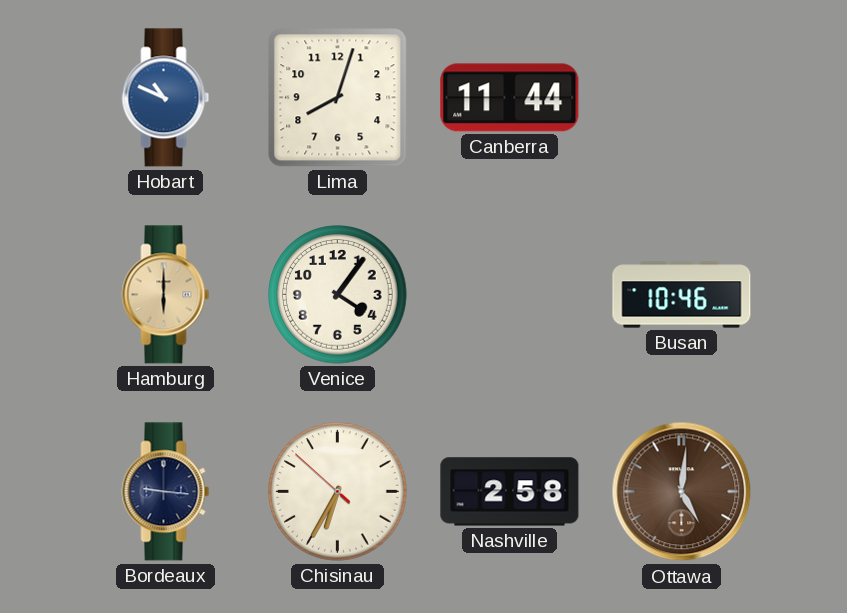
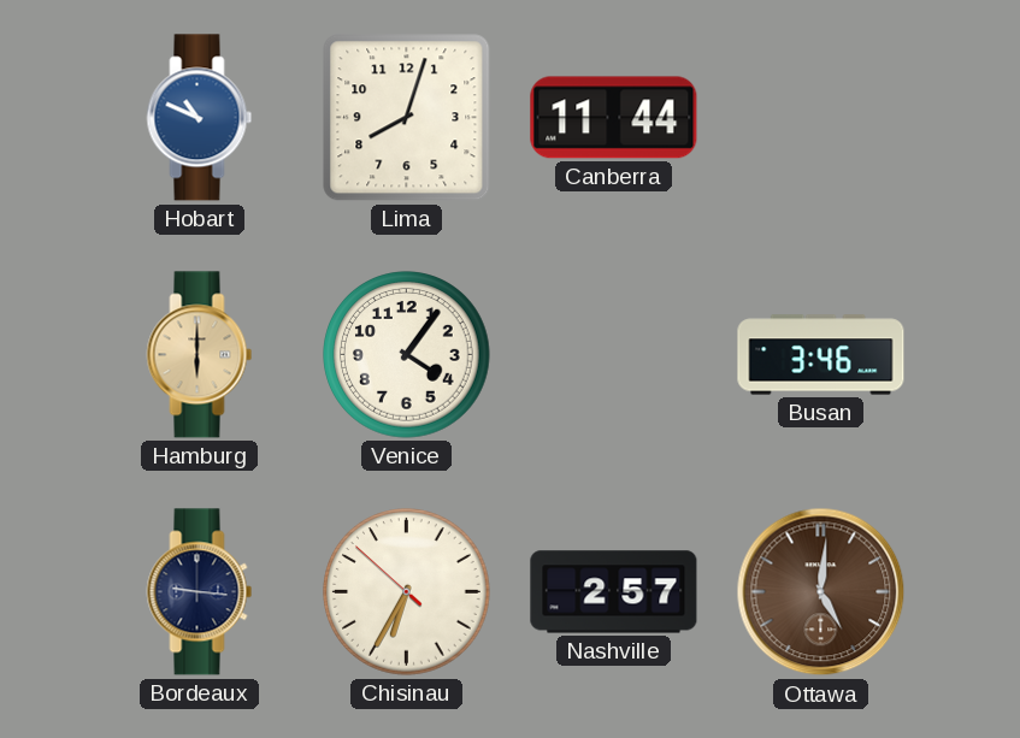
Busan: 10:46 -> 3:46
Nashville: 2:58 -> 2:57
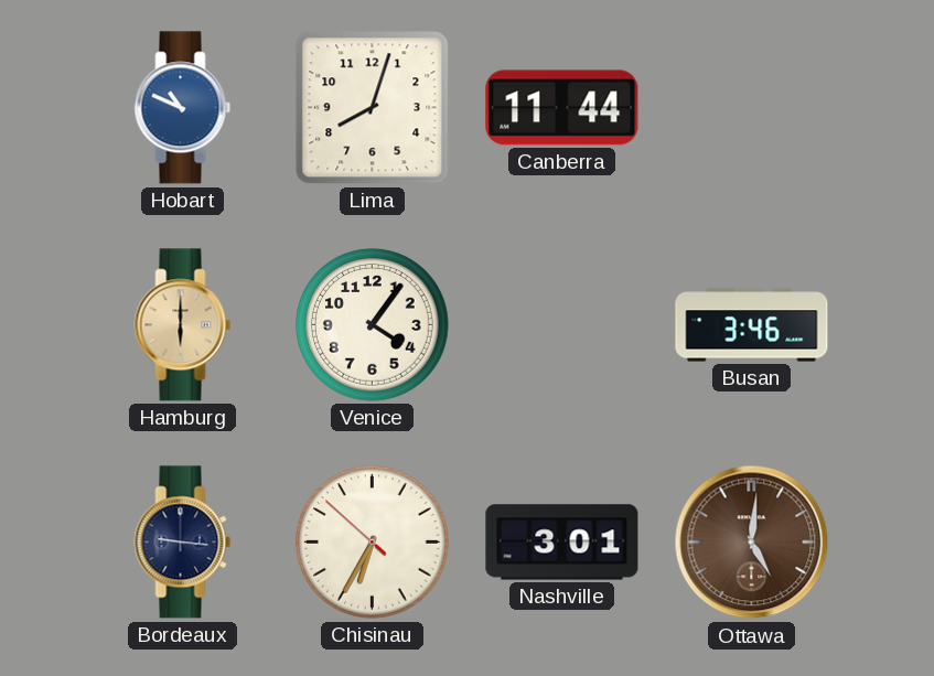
Nashville: 2:57 -> 3:01
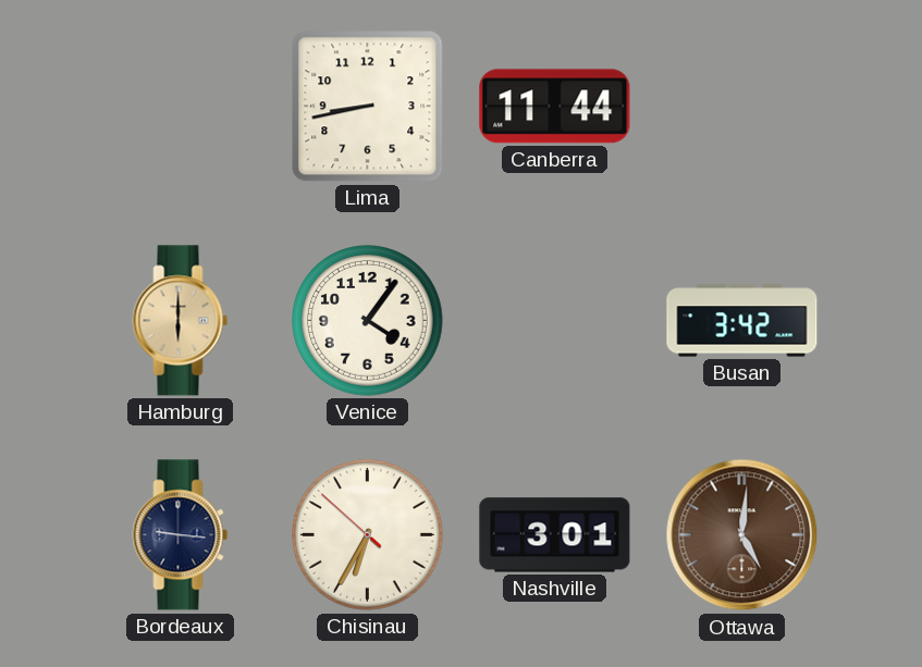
Hobart: 10:49 -> none
Lima: 8:03 -> 8:43
Busan: 3:46 -> 3:42
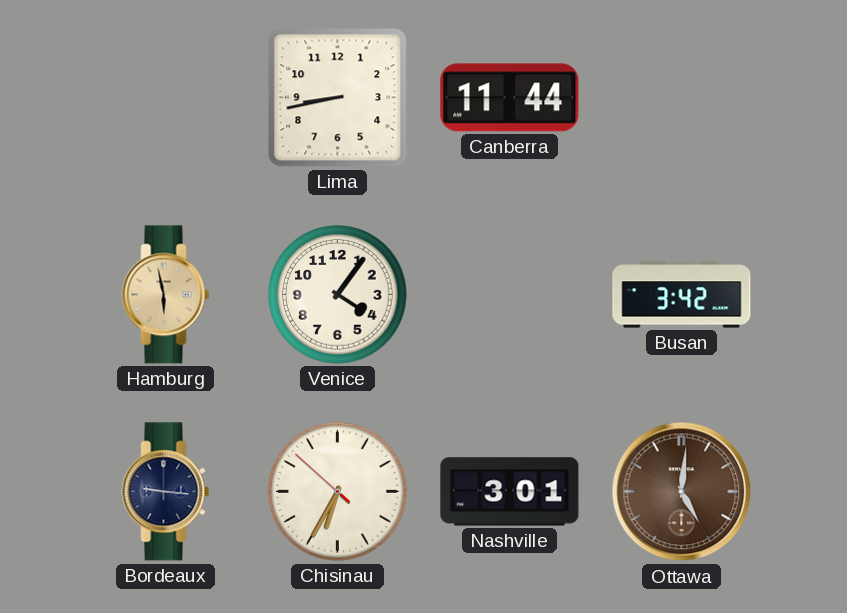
Hamburg: 6:00 -> 5:58
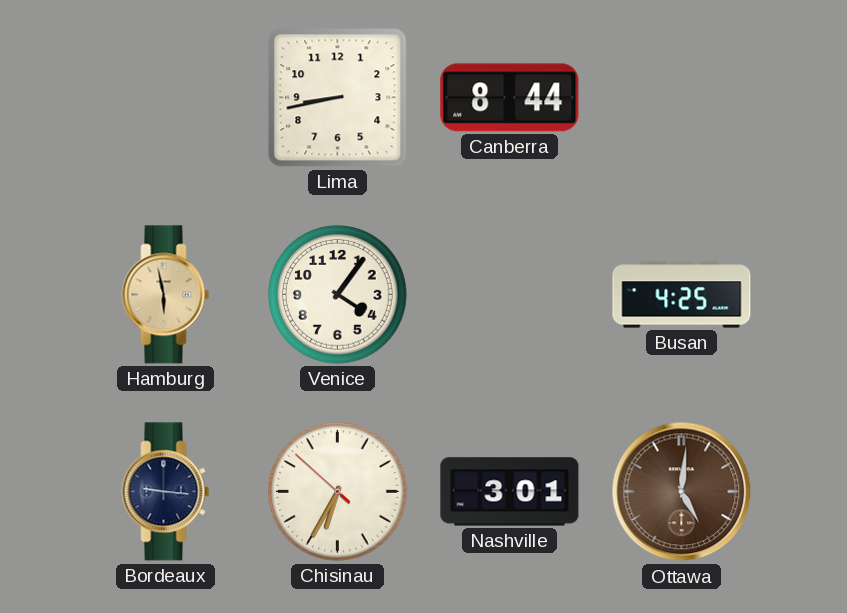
Canberra: 11:44 -> 8:44
Busan: 3:42 -> 4:25
